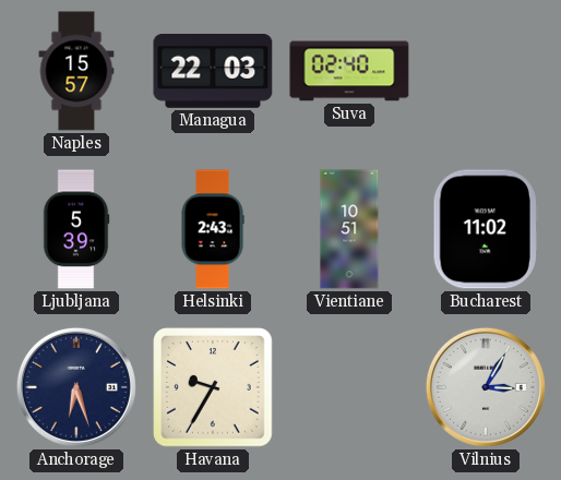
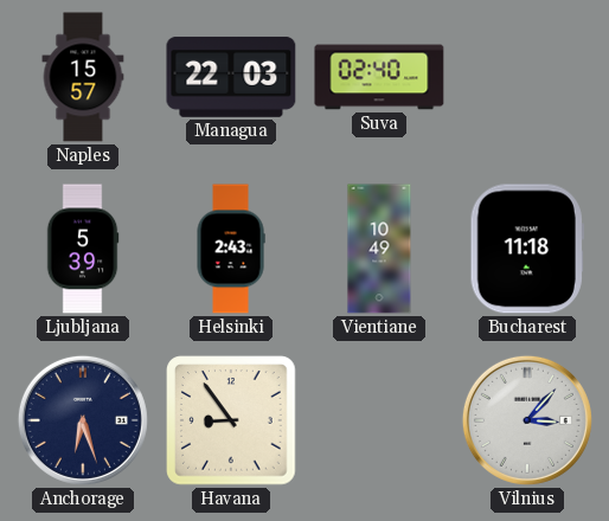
Vientiane: 10:51 -> 10:49
Bucharest: 11:02 -> 11:18
Havana: 9:35 -> 8:54
Vilnius: 3:05 -> 3:07
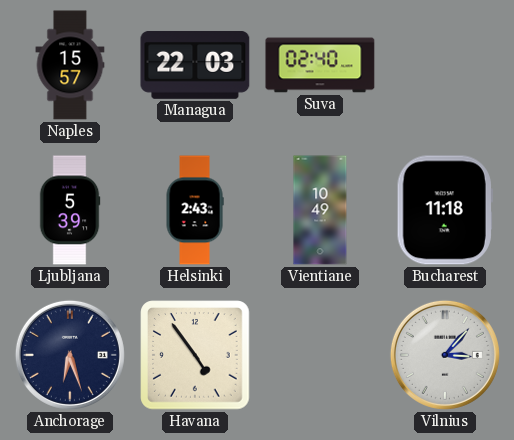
Havana: 8:54 -> 4:54
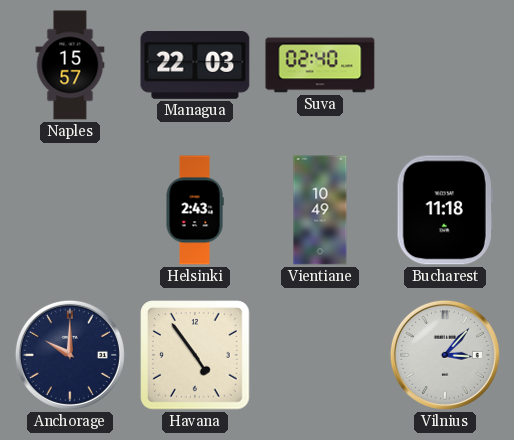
Ljubljana: 5:39 -> none
Anchorage: 6:27 -> 10:00
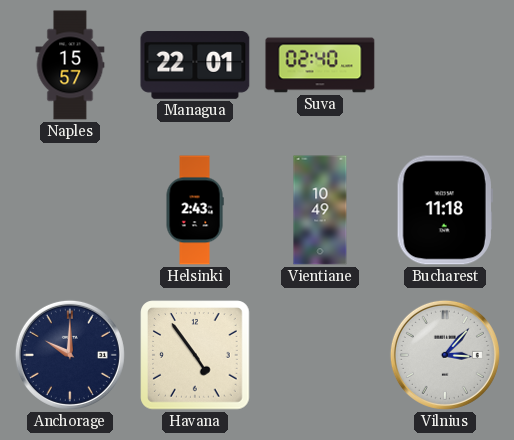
Managua: 22:03 -> 22:01
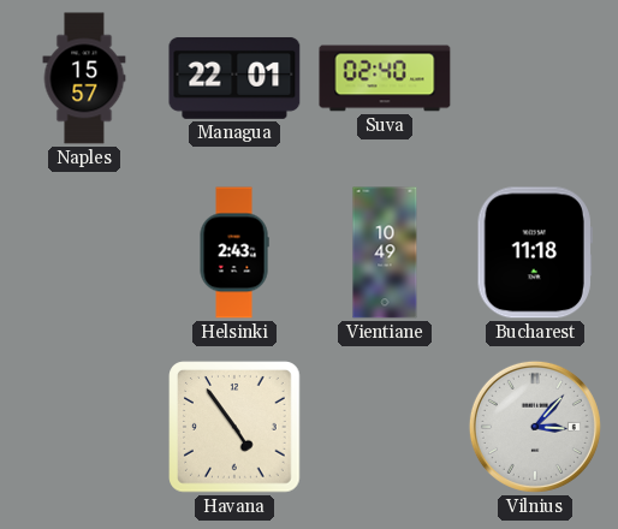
Anchorage: 10:00 -> none
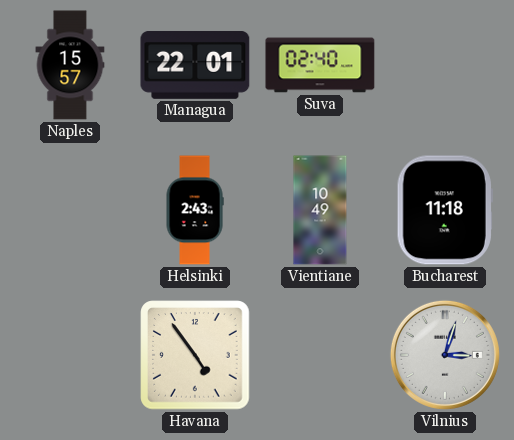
Vilnius: 3:07 -> 3:03
